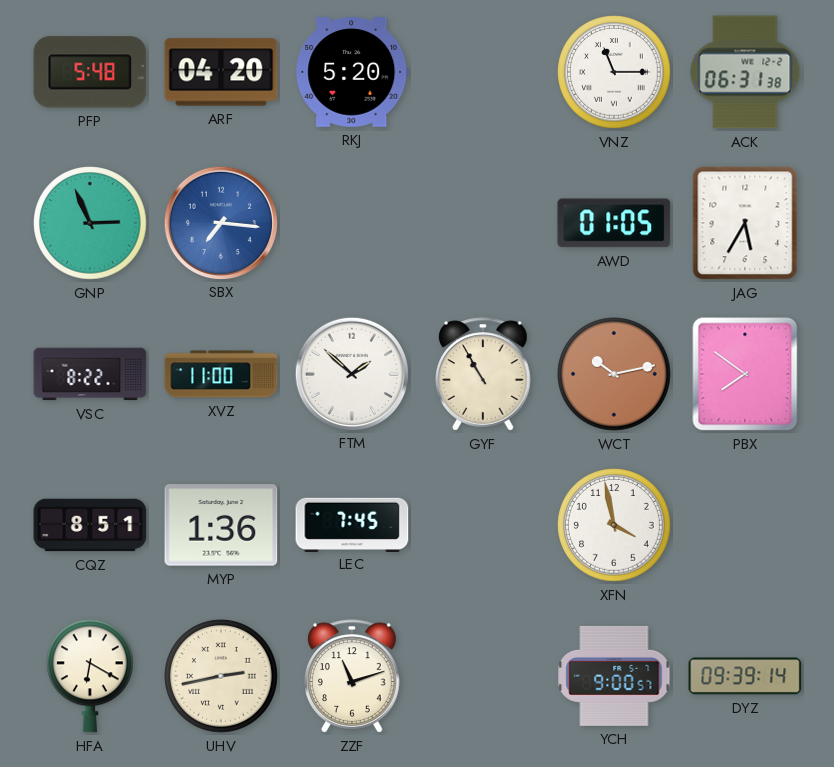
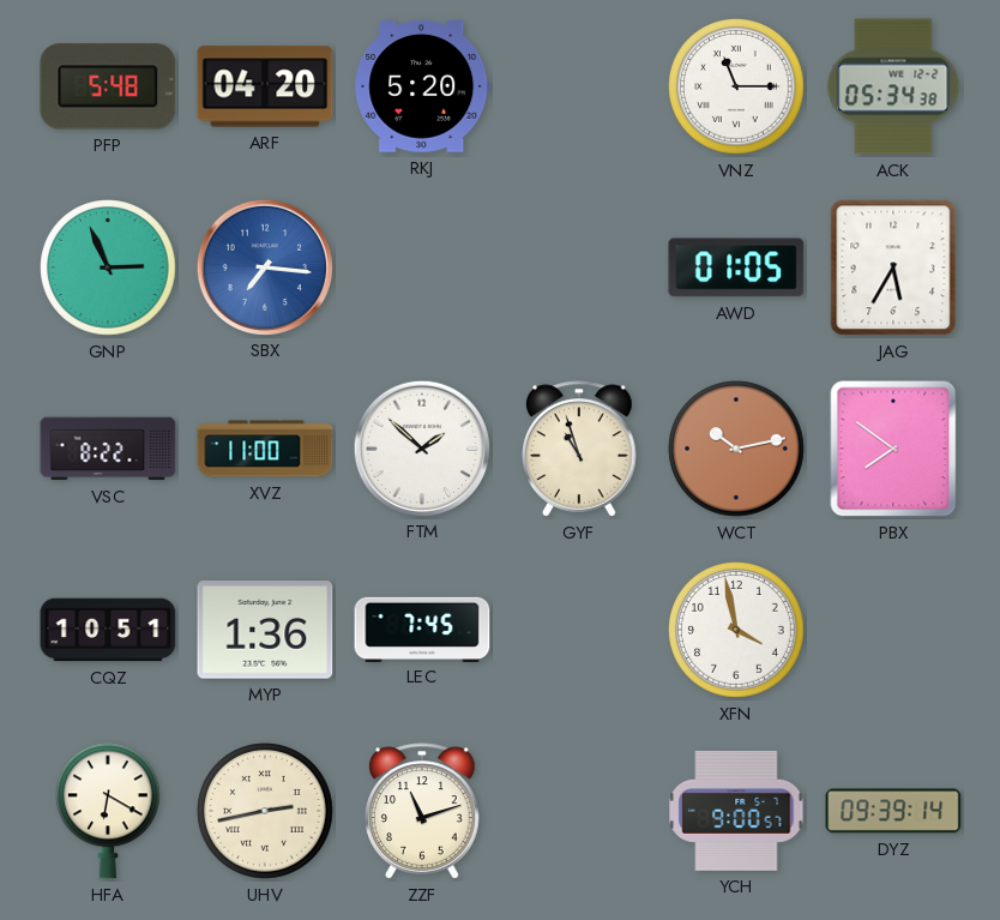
ACK: 06:31 -> 05:34
GYF: 10:55 -> 10:57
CQZ: 8:51 -> 10:51
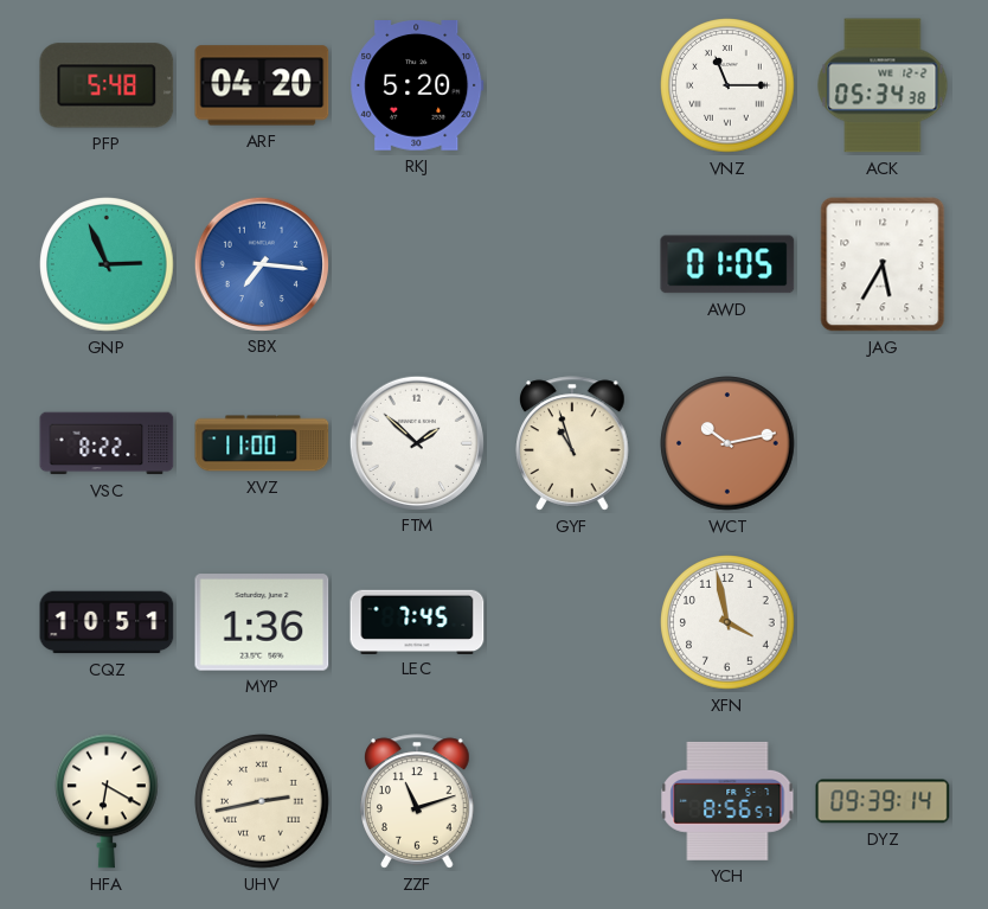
PBX: 7:51 -> none
YCH: 9:00 -> 8:56
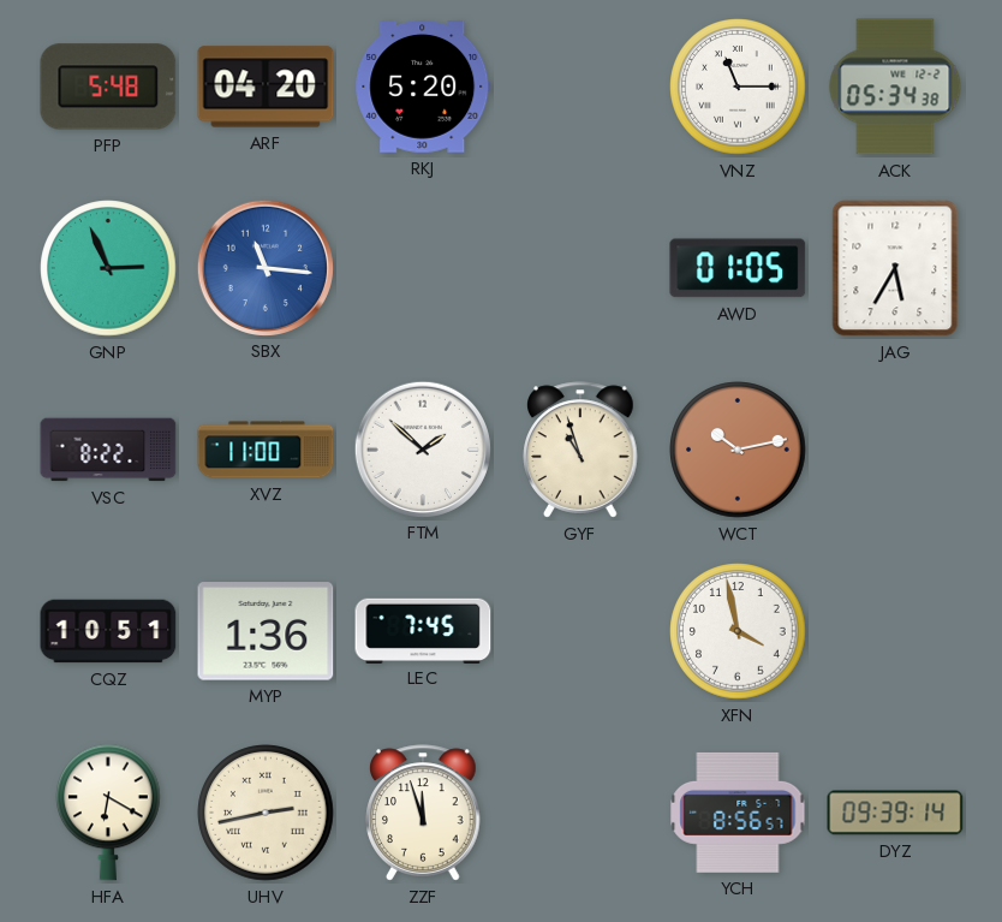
SBX: 7:16 -> 11:16
ZZF: 11:12 -> 11:57
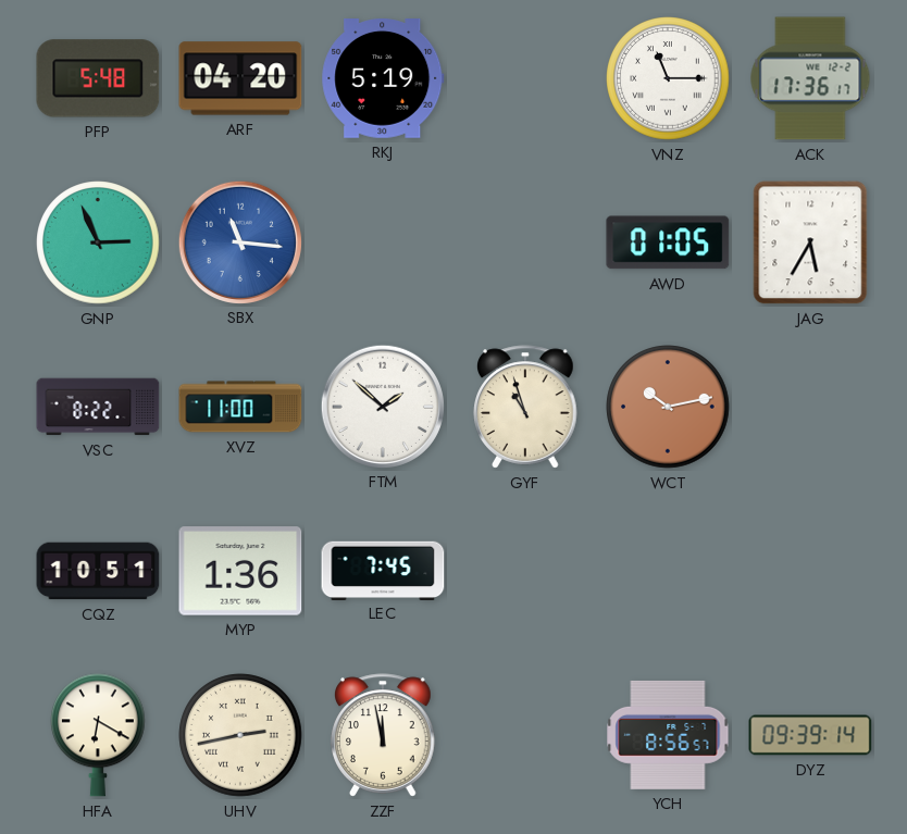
RKJ: 5:20 -> 5:19
ACK: 05:34 -> 17:36
XFN: 3:58 -> none
ZZF: 11:57 -> 11:58
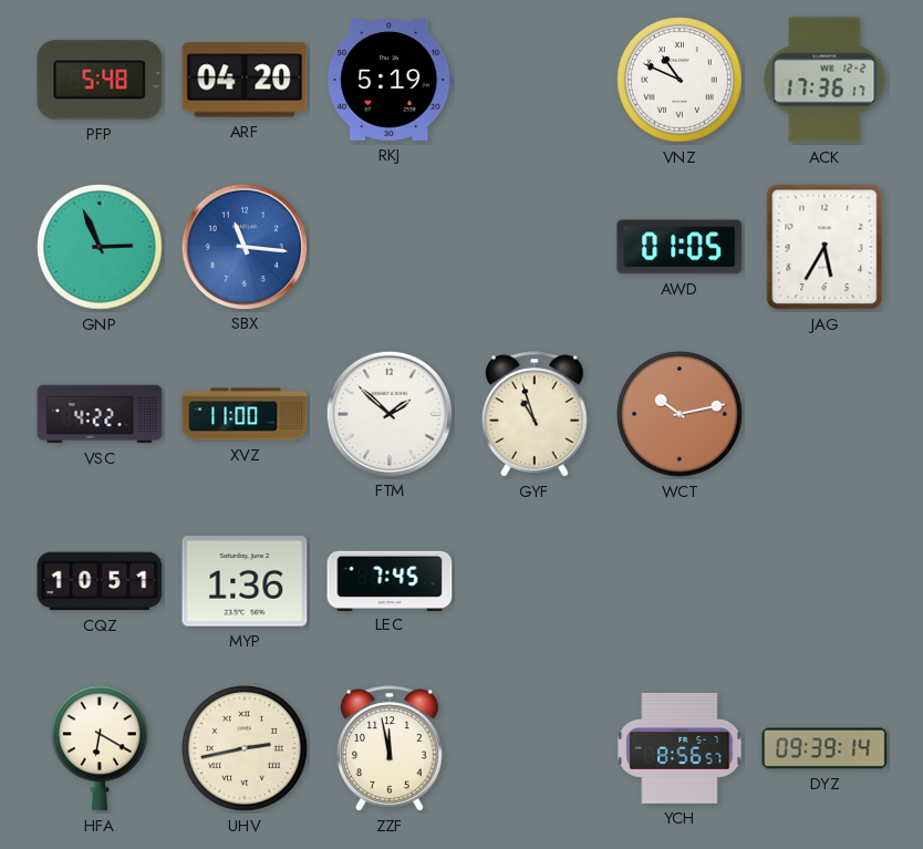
VNZ: 11:15 -> 10:49
VSC: 8:22 -> 4:22
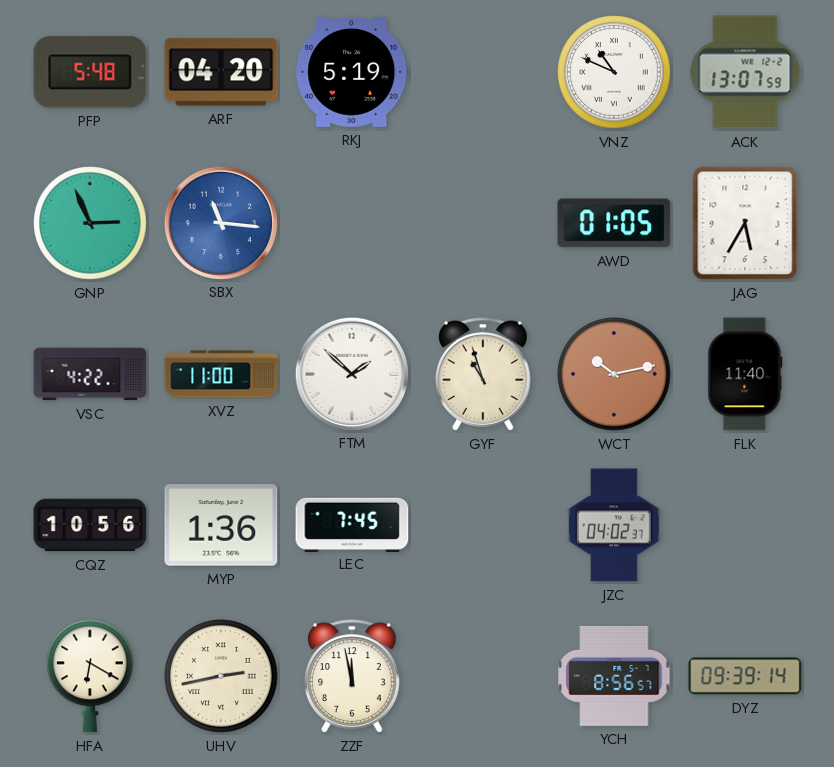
ACK: 17:36 -> 13:07
FLK: none -> 11:40
CQZ: 10:51 -> 10:56
JZC: none -> 04:02
